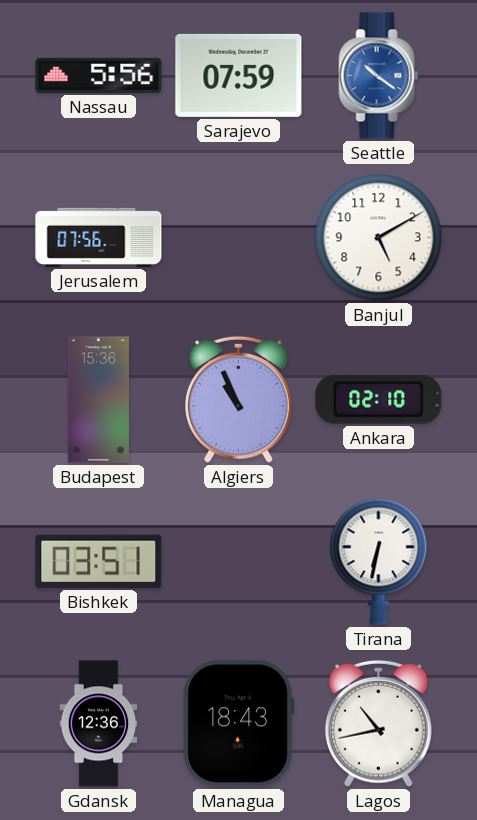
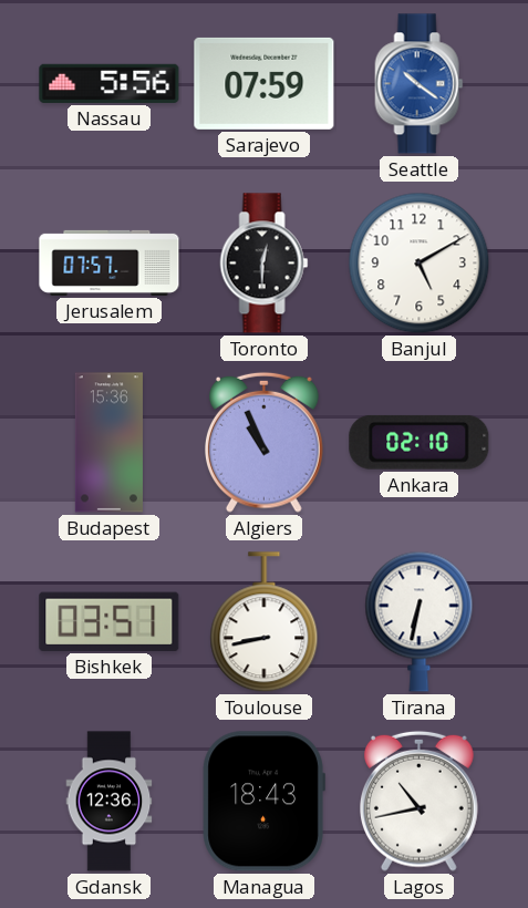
Jerusalem: 07:56 -> 07:57
Toronto: none -> 12:30
Toulouse: none -> 8:43
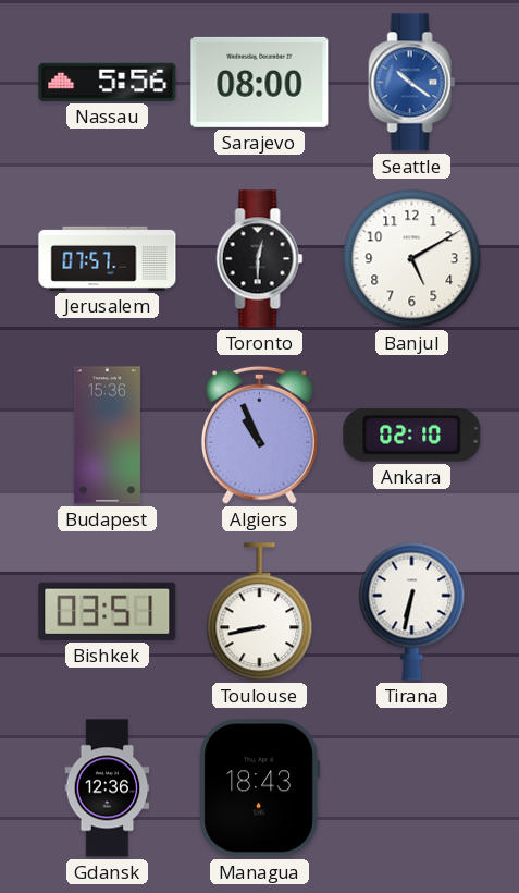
Sarajevo: 07:59 -> 08:00
Lagos: 10:43 -> none
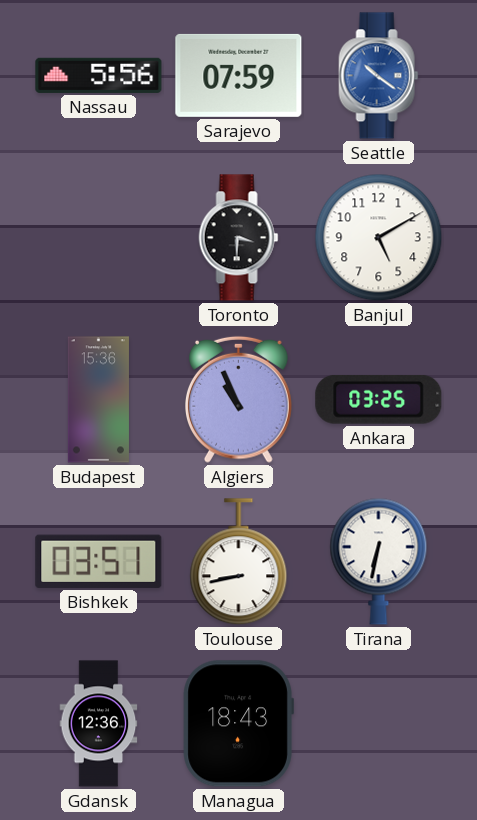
Sarajevo: 08:00 -> 07:59
Jerusalem: 07:57 -> none
Toronto: 12:30 -> 3:30
Ankara: 02:10 -> 03:25
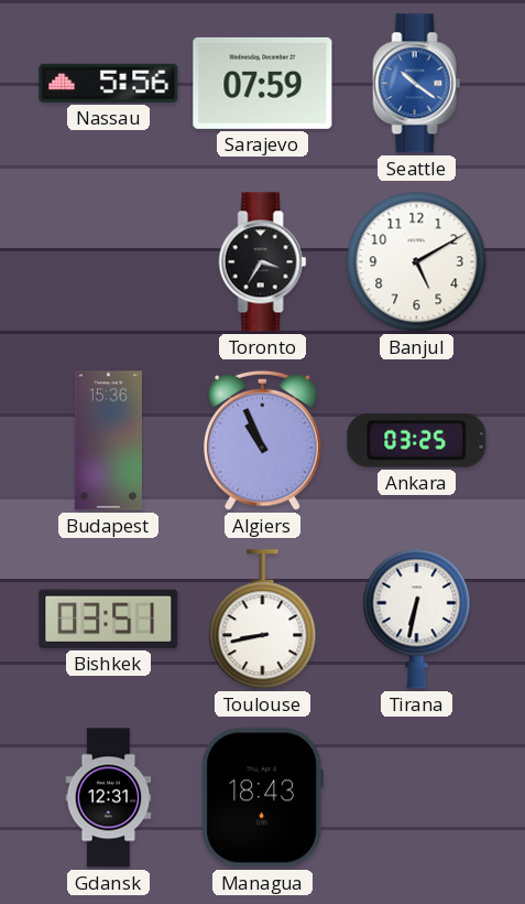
Toronto: 3:30 -> 3:35
Gdansk: 12:36 -> 12:31
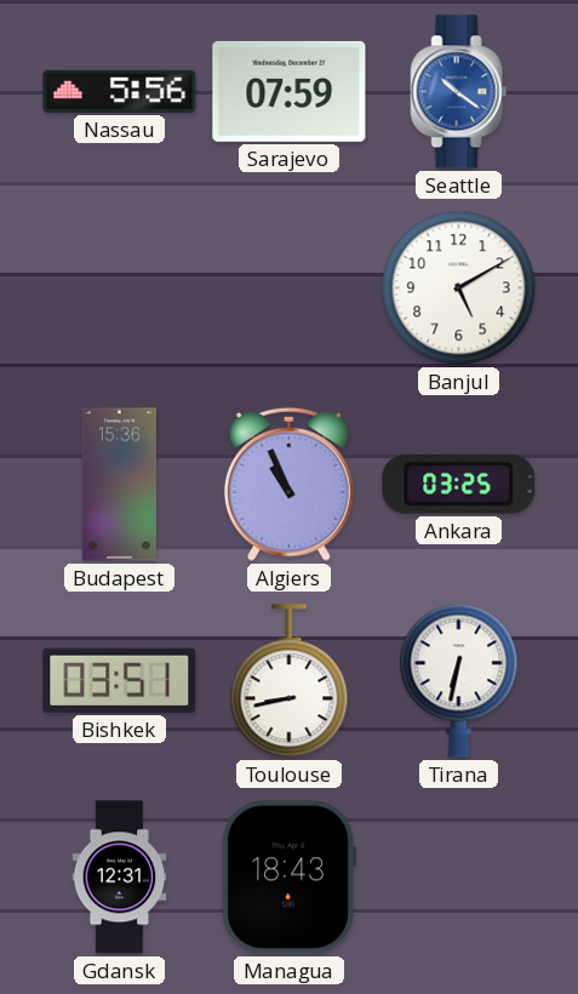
Toronto: 3:35 -> none
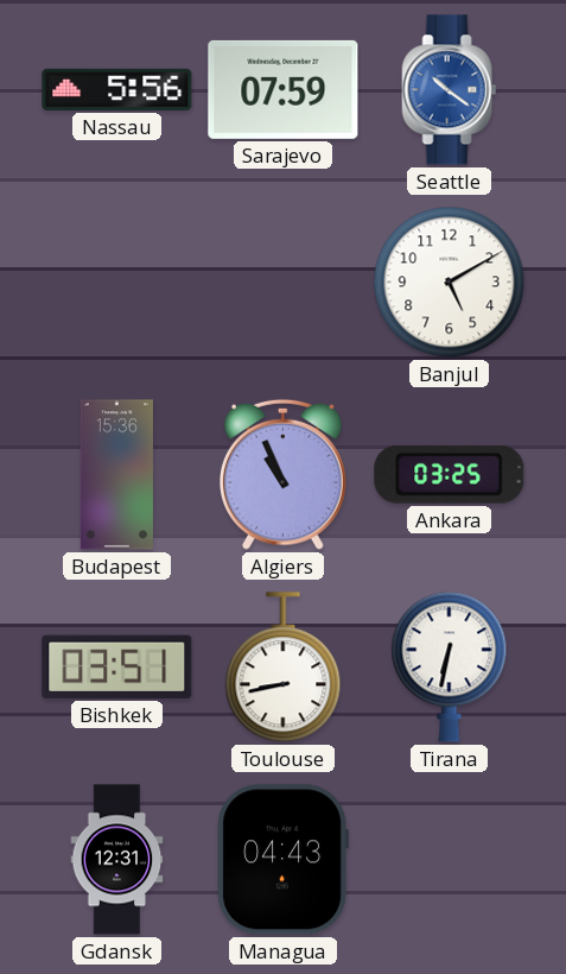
Managua: 18:43 -> 04:43
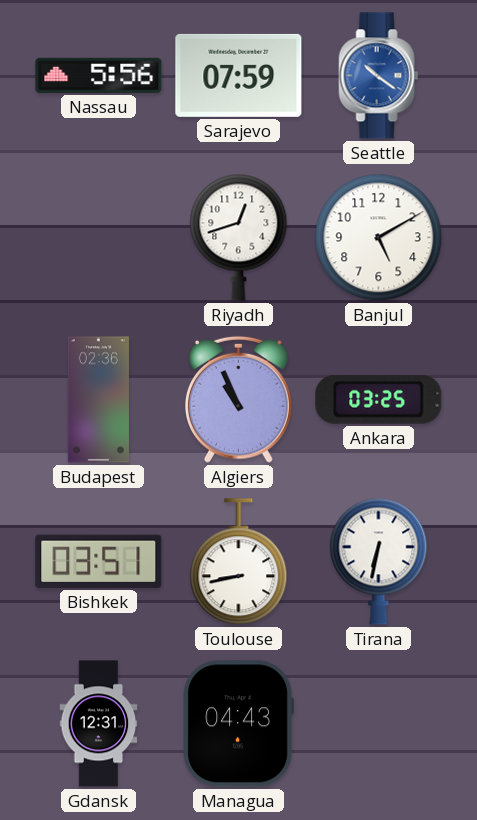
Riyadh: none -> 12:42
Budapest: 15:36 -> 02:36
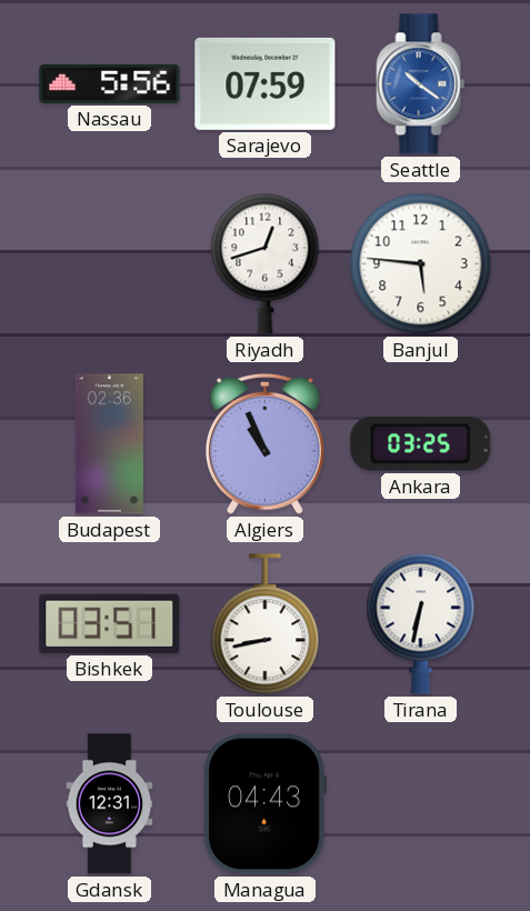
Banjul: 5:10 -> 5:46
